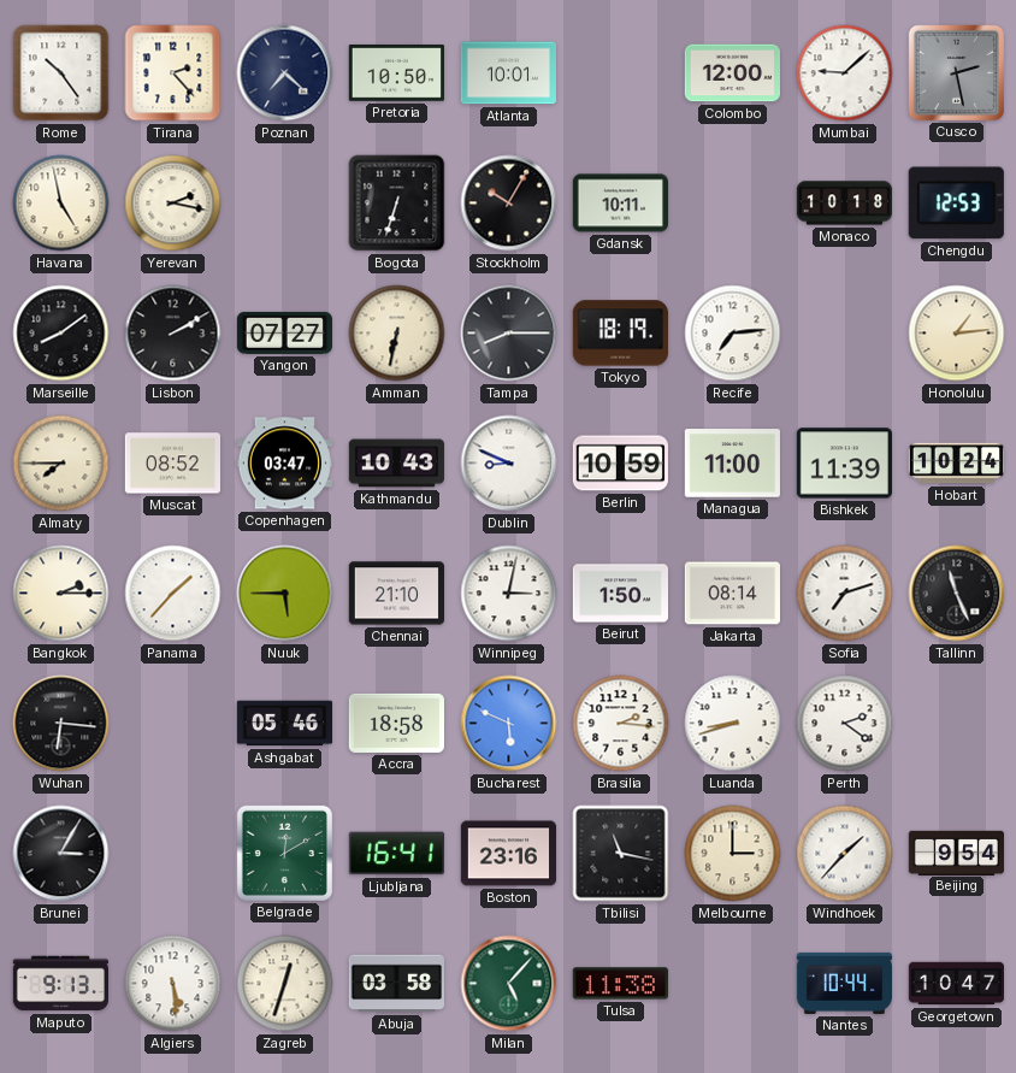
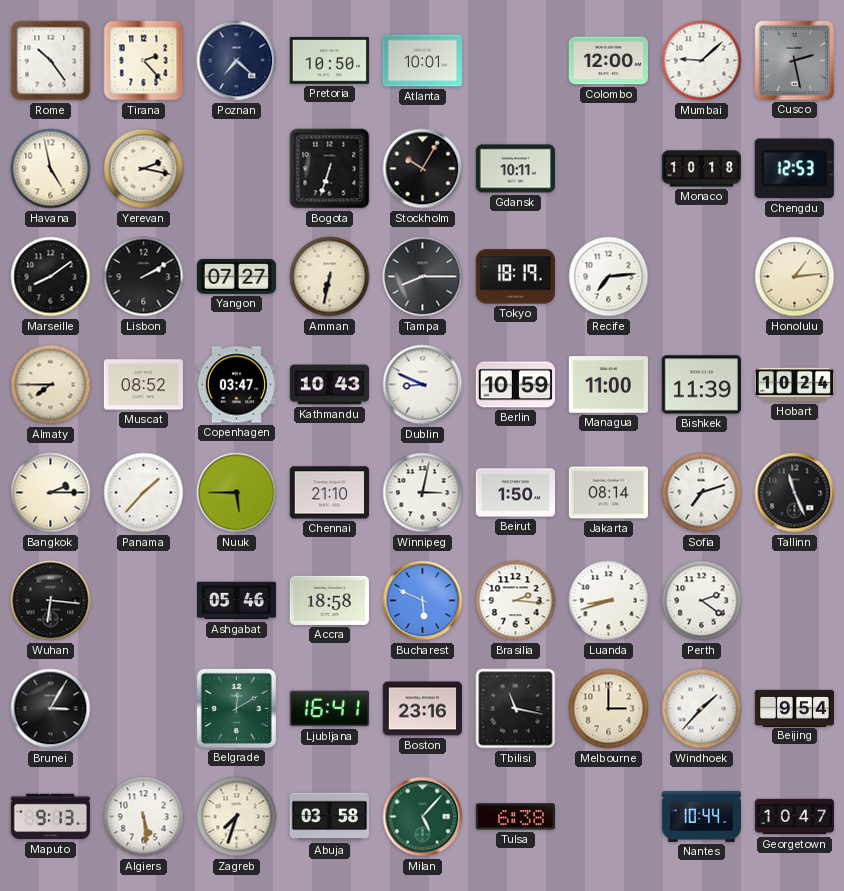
Zagreb: 12:33 -> 7:33
Tulsa: 11:38 -> 6:38
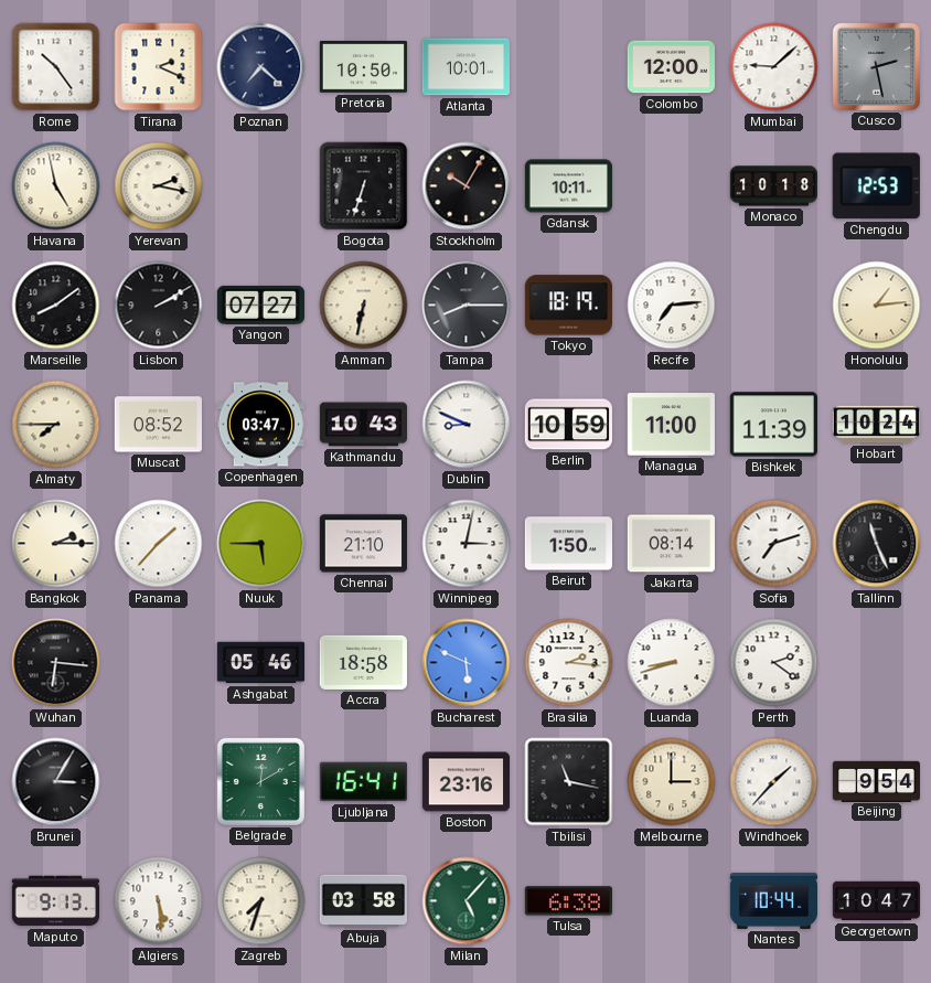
Tirana: 2:23 -> 2:19
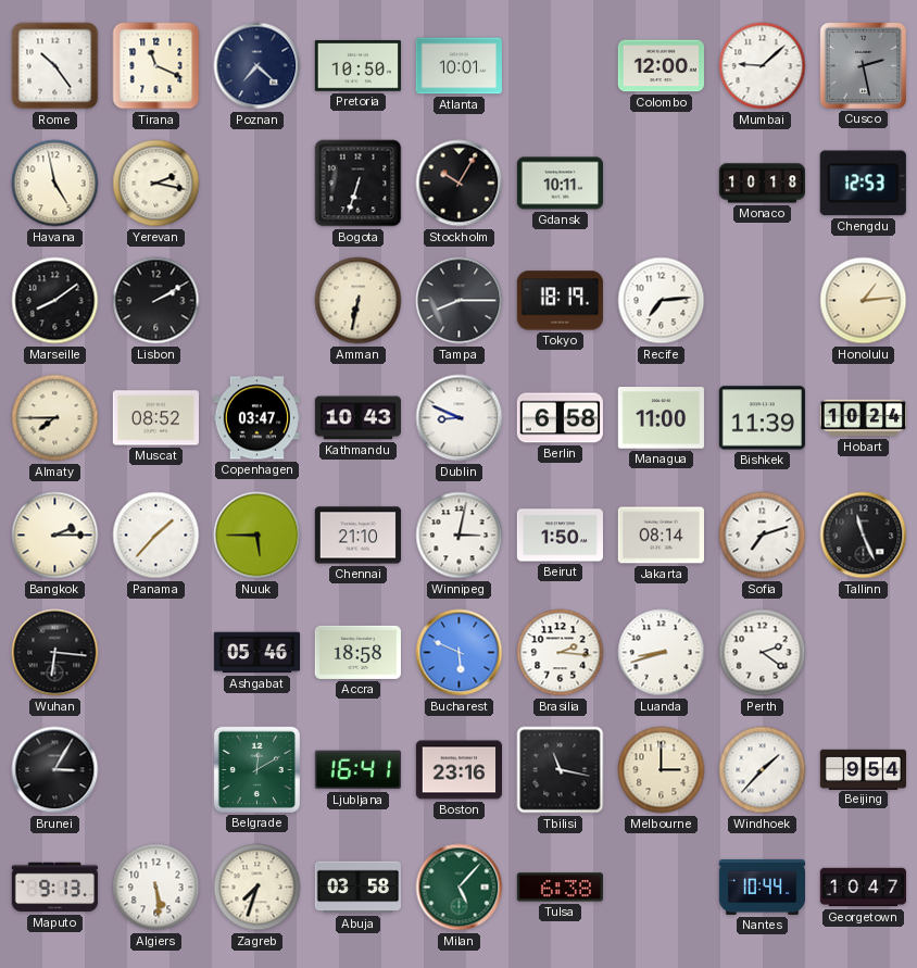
Tirana: 2:19 -> 11:19
Yangon: 07:27 -> none
Berlin: 10:59 -> 6:58
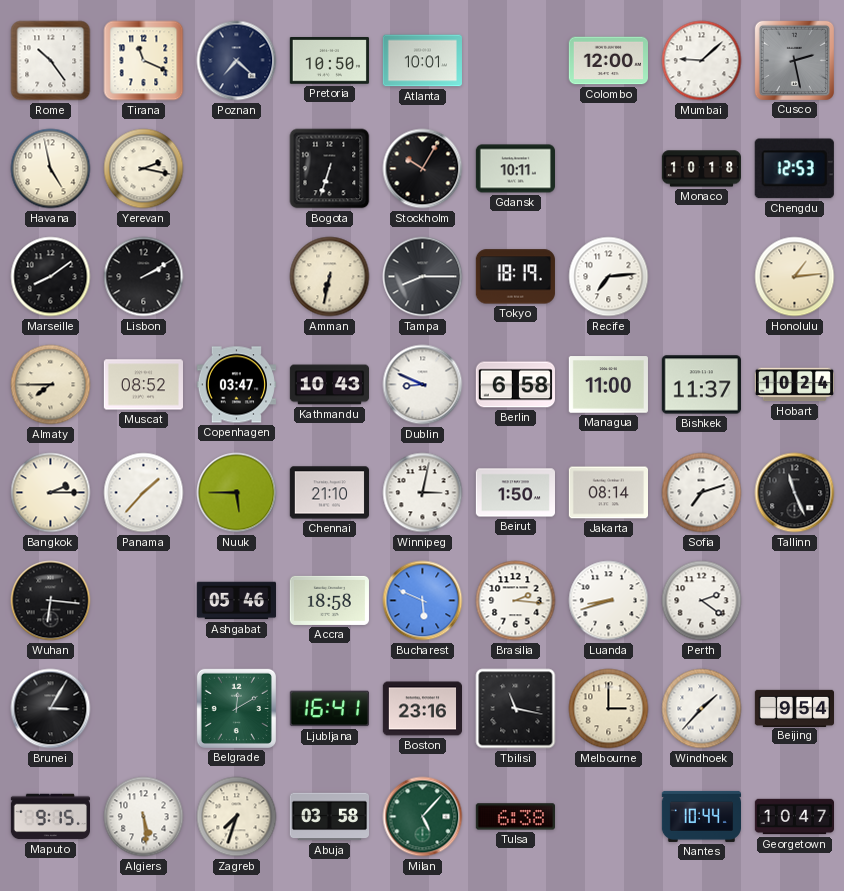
Bishkek: 11:39 -> 11:37
Maputo: 9:13 -> 9:15
